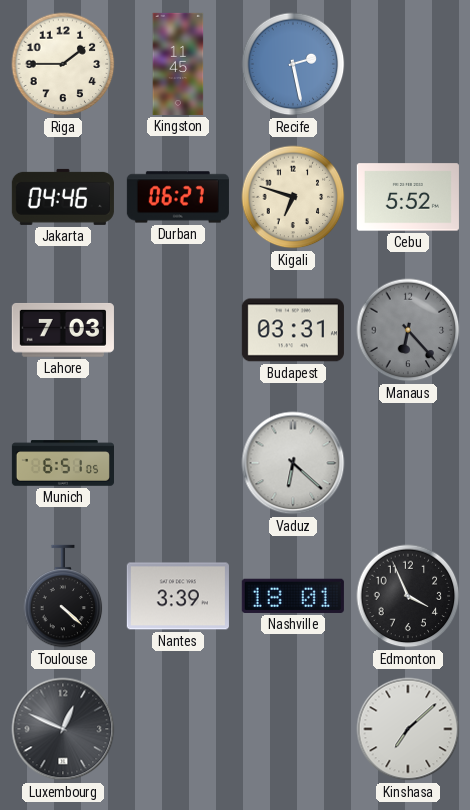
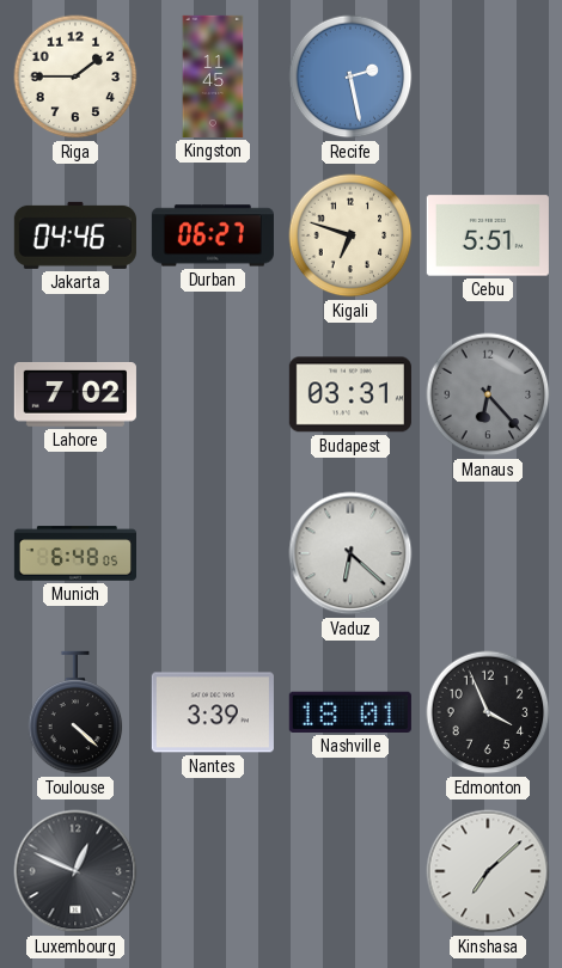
Cebu: 5:52 -> 5:51
Lahore: 7:03 -> 7:02
Munich: 6:51 -> 6:48
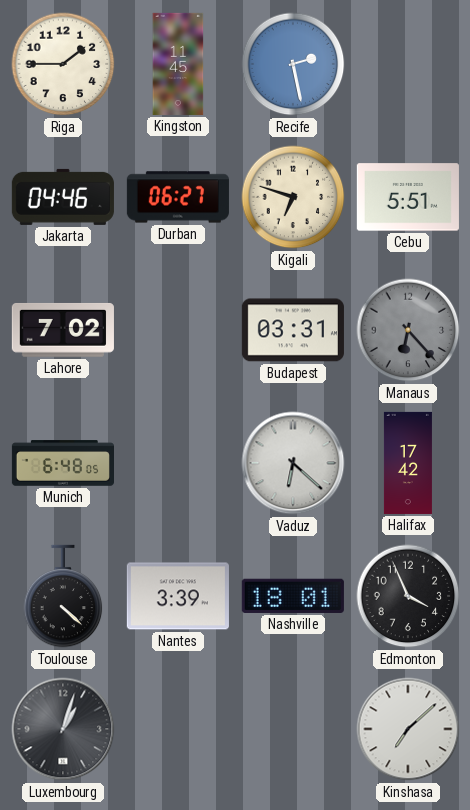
Halifax: none -> 17:42
Luxembourg: 12:49 -> 1:03
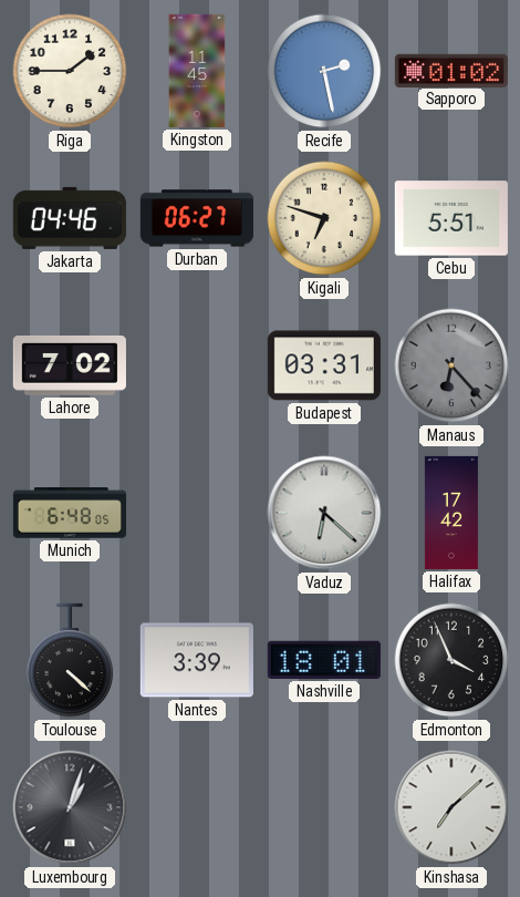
Sapporo: none -> 01:02
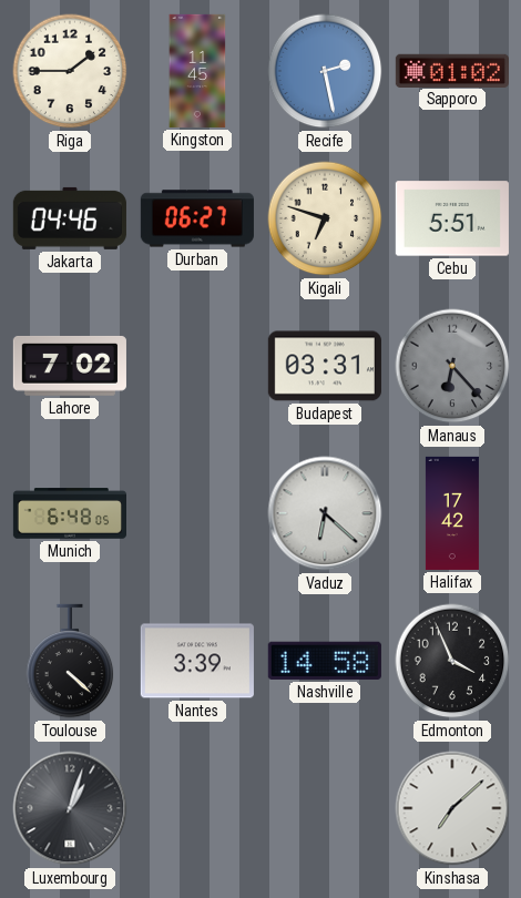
Nashville: 18:01 -> 14:58
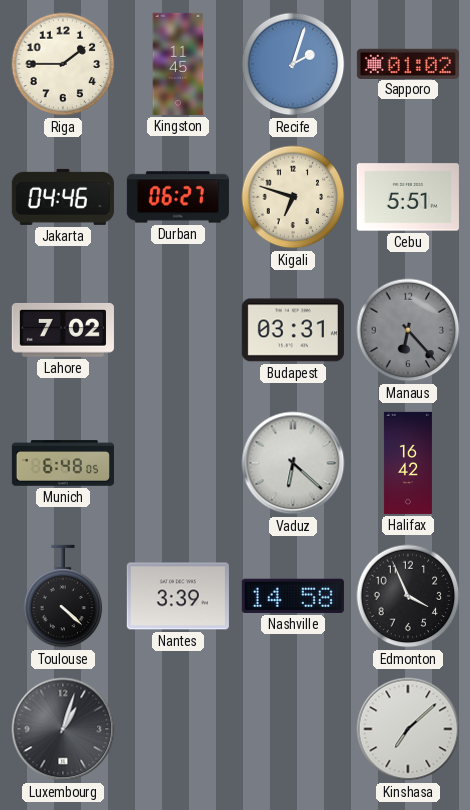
Recife: 2:28 -> 2:03
Halifax: 17:42 -> 16:42
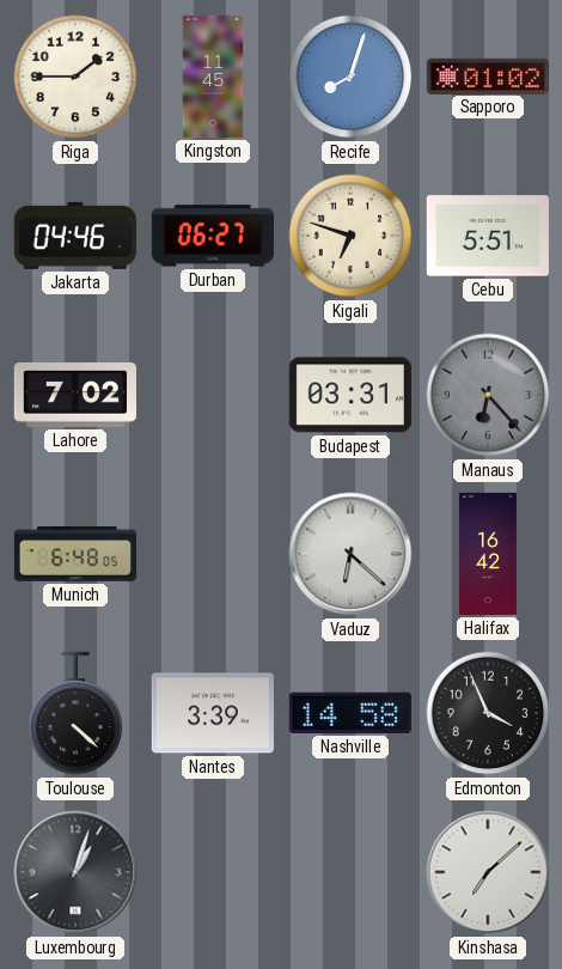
Recife: 2:03 -> 8:03
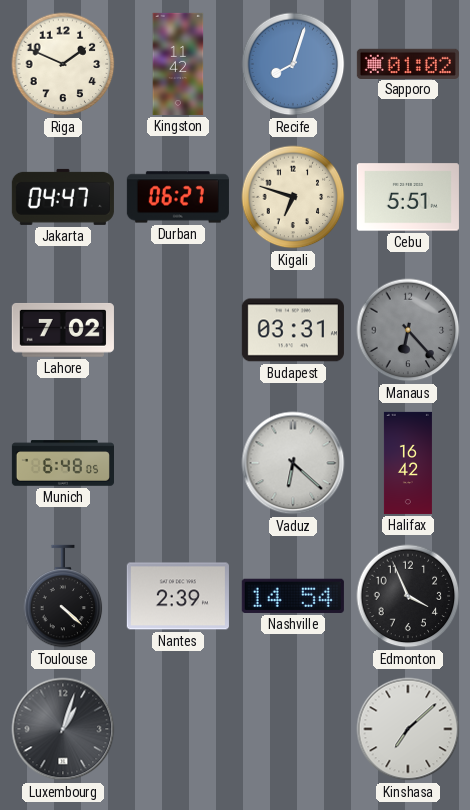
Riga: 1:45 -> 1:49
Kingston: 11:45 -> 11:42
Jakarta: 04:46 -> 04:47
Nantes: 3:39 -> 2:39
Nashville: 14:58 -> 14:54
